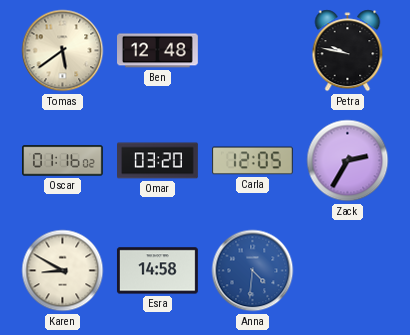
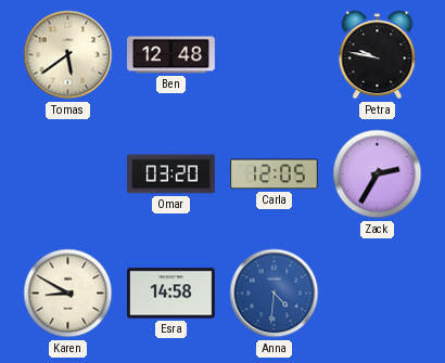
Oscar: 01:16 -> none
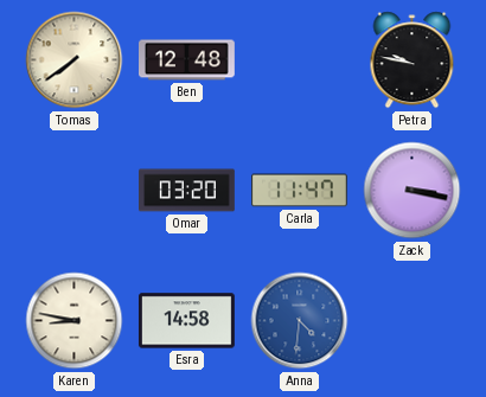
Tomas: 5:39 -> 7:39
Carla: 12:05 -> 11:47
Zack: 2:35 -> 3:17
Karen: 8:50 -> 8:47
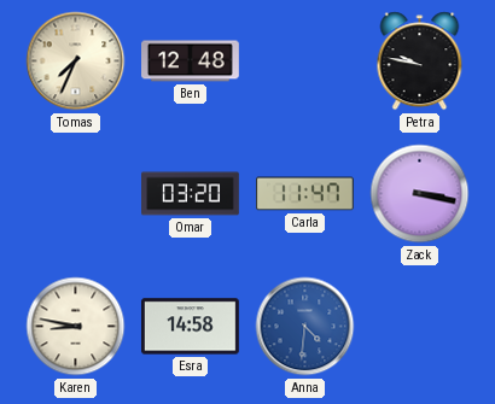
Tomas: 7:39 -> 7:34
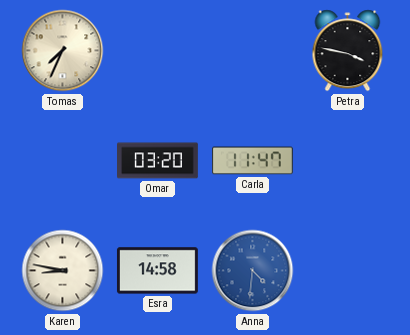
Ben: 12:48 -> none
Petra: 9:47 -> 3:47
Zack: 3:17 -> none
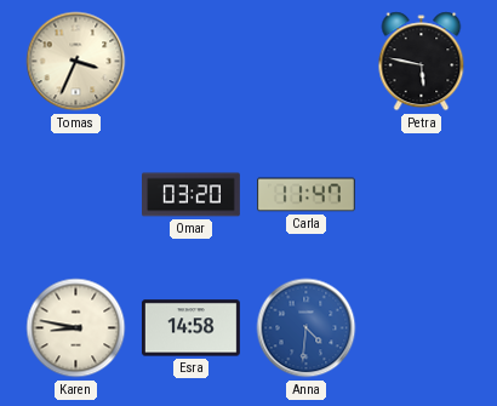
Tomas: 7:34 -> 3:34
Petra: 3:47 -> 5:47
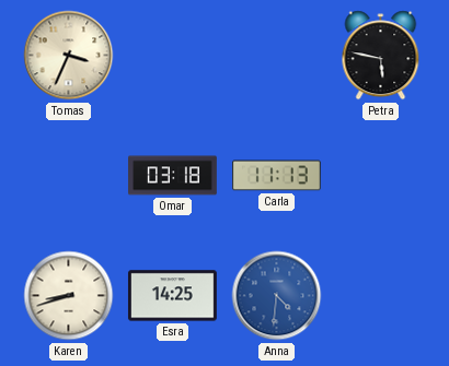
Omar: 03:20 -> 03:18
Carla: 11:47 -> 11:13
Karen: 8:47 -> 8:42
Esra: 14:58 -> 14:25
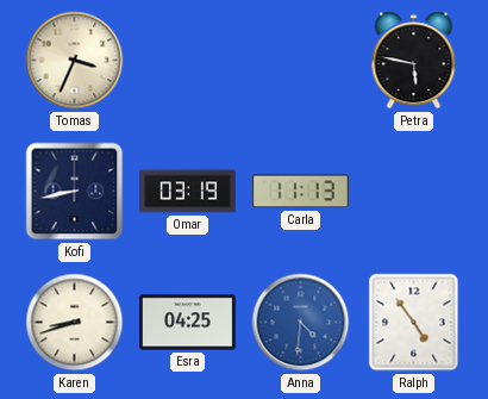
Kofi: none -> 8:43
Omar: 03:18 -> 03:19
Esra: 14:25 -> 04:25
Ralph: none -> 4:54
